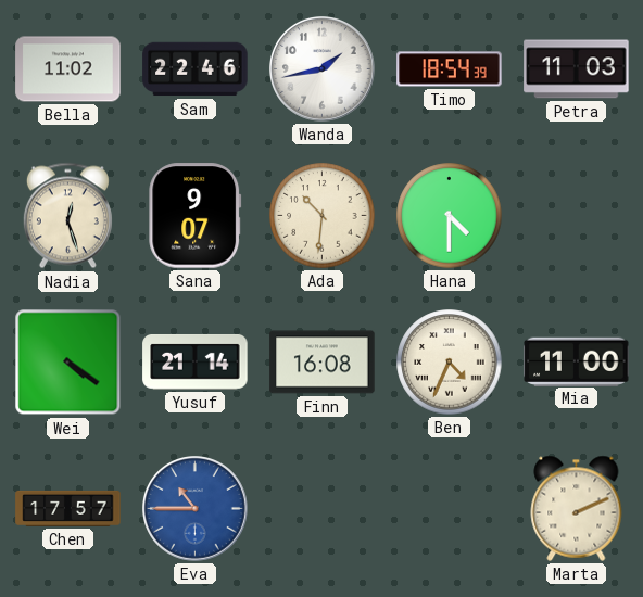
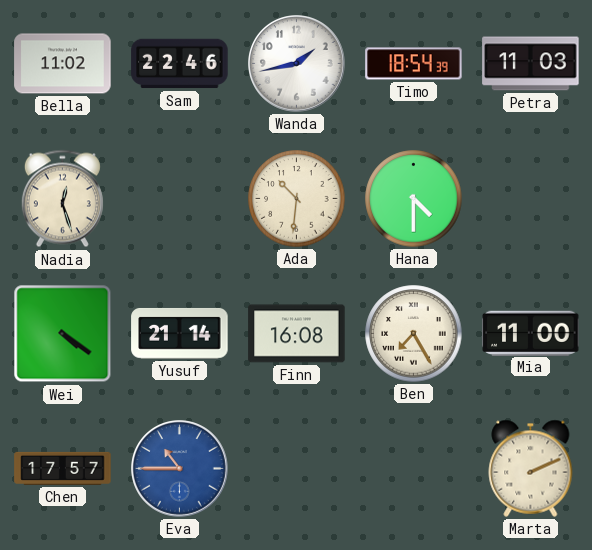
Sana: 9:07 -> none
Ben: 4:34 -> 7:25
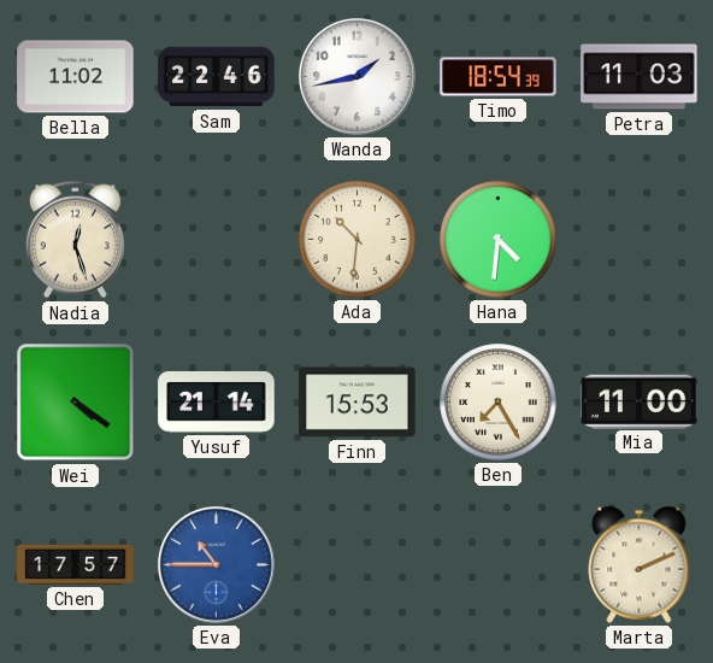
Hana: 4:30 -> 4:31
Finn: 16:08 -> 15:53
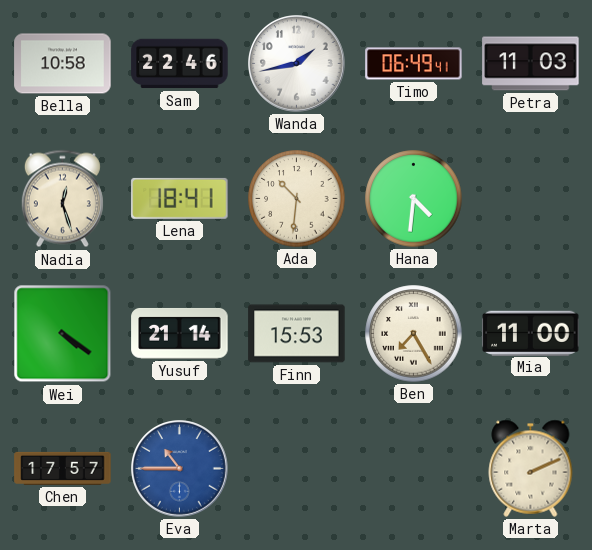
Bella: 11:02 -> 10:58
Timo: 18:54 -> 06:49
Lena: none -> 18:41
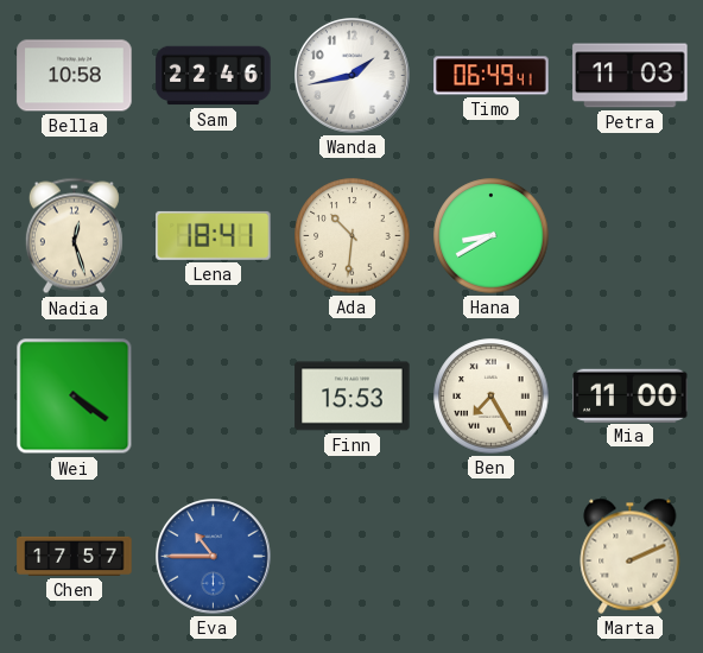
Hana: 4:31 -> 8:40
Yusuf: 21:14 -> none
